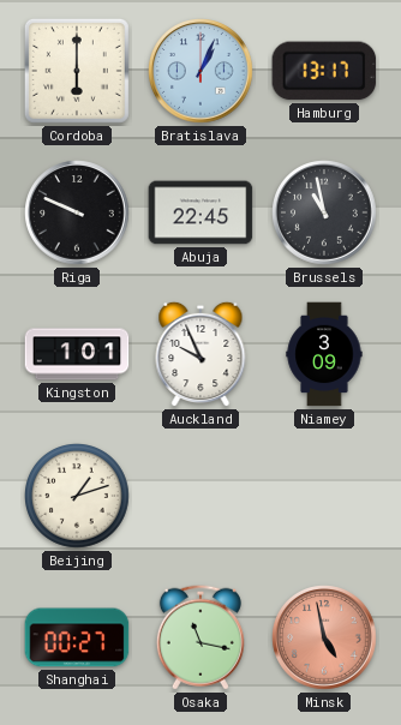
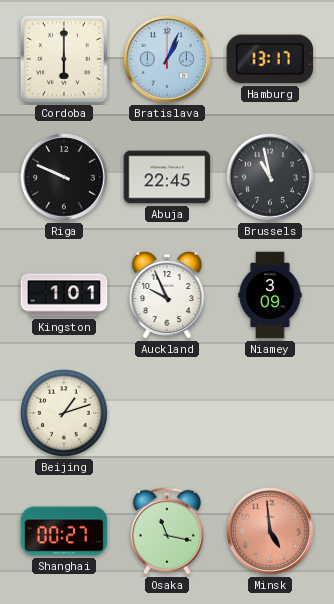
Minsk: 4:58 -> 4:59
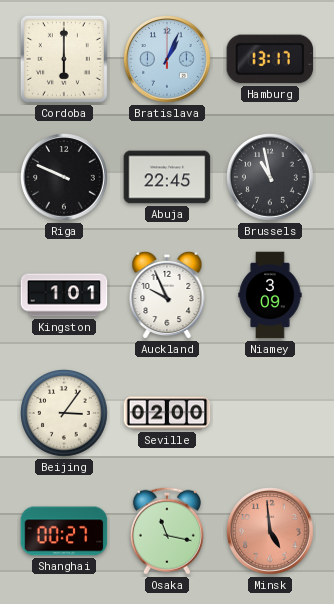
Beijing: 1:12 -> 3:06
Seville: none -> 02:00
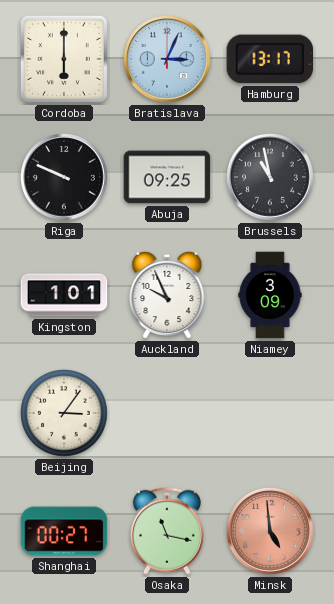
Bratislava: 1:04 -> 3:04
Abuja: 22:45 -> 09:25
Seville: 02:00 -> none
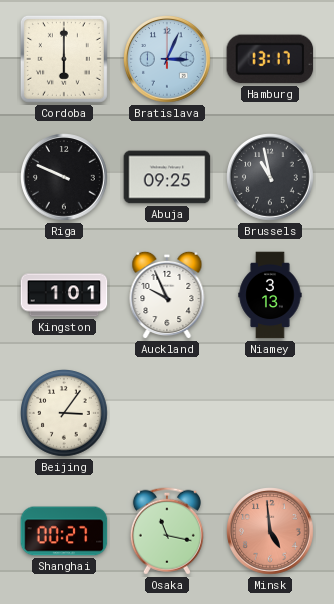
Niamey: 3:09 -> 3:13
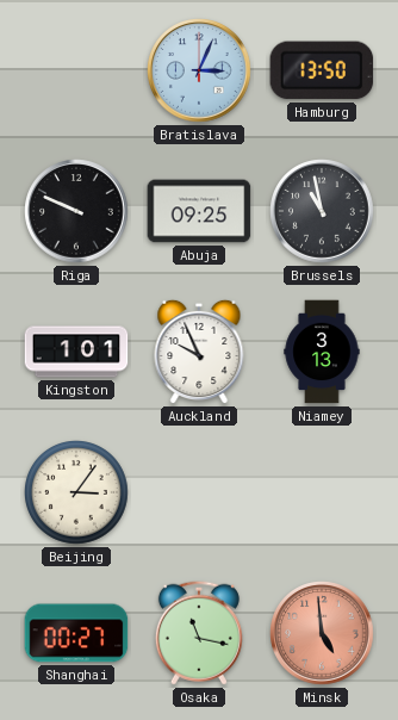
Cordoba: 6:00 -> none
Hamburg: 13:17 -> 13:50
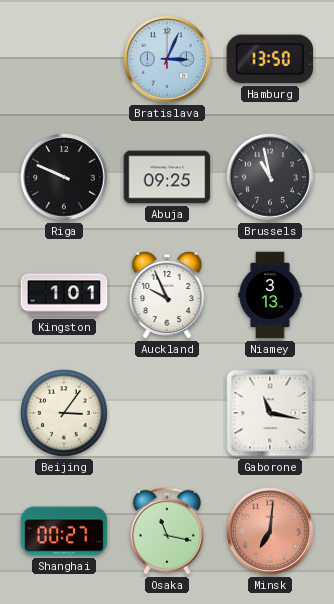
Gaborone: none -> 11:17
Minsk: 4:59 -> 7:01
